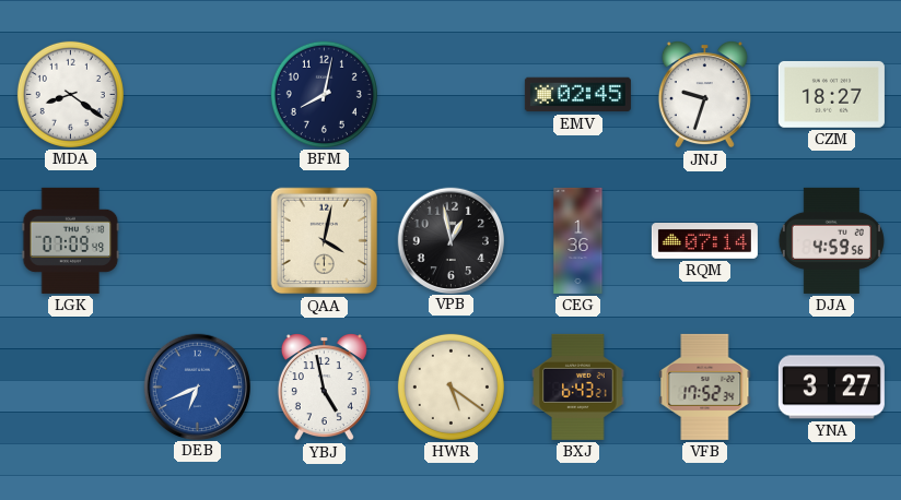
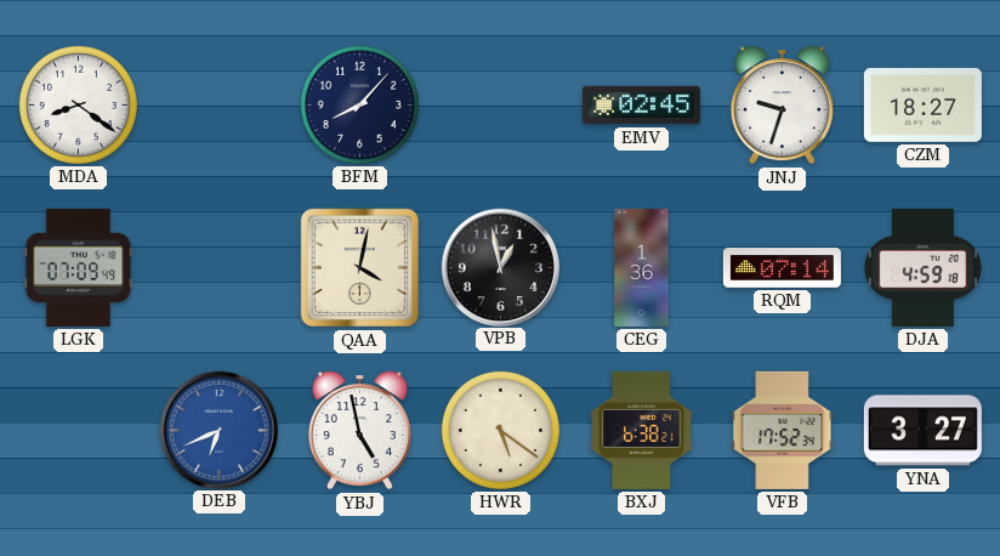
BFM: 8:02 -> 8:07
DJA: 4:59:56 -> 4:59:18
BXJ: 6:43 -> 6:38
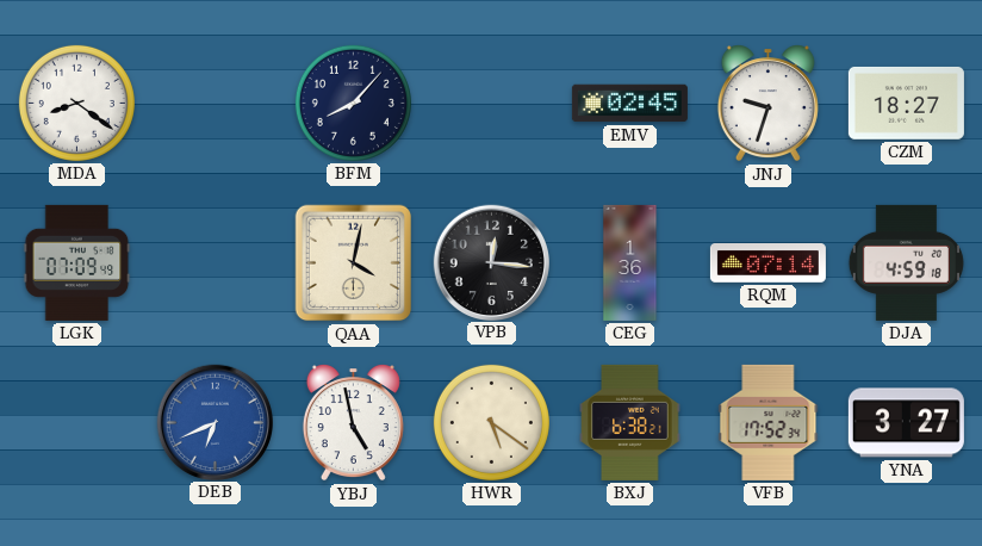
VPB: 12:58 -> 12:16
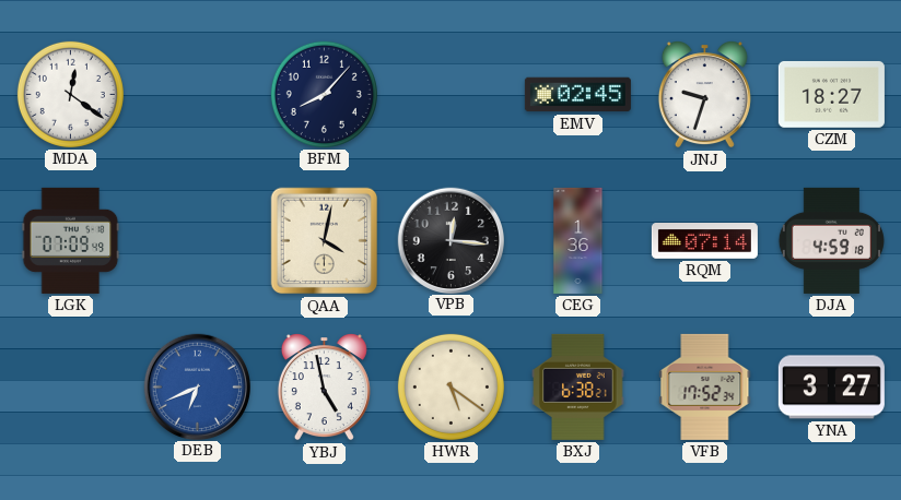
MDA: 8:21 -> 12:21
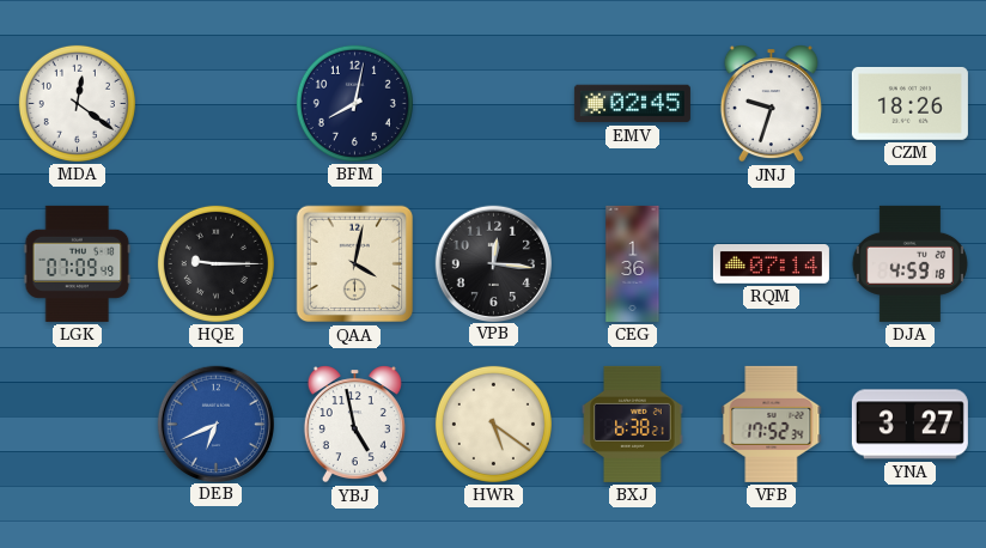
BFM: 8:07 -> 8:02
CZM: 18:27 -> 18:26
HQE: none -> 9:15
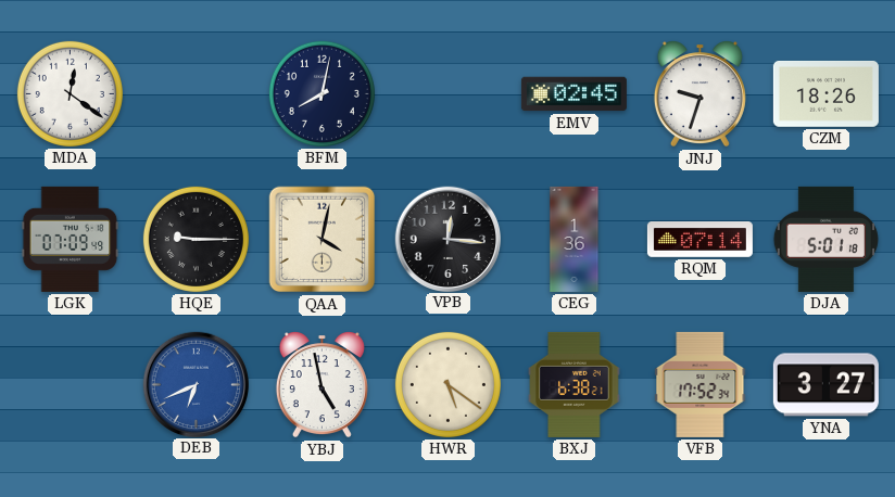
DJA: 4:59 -> 5:01
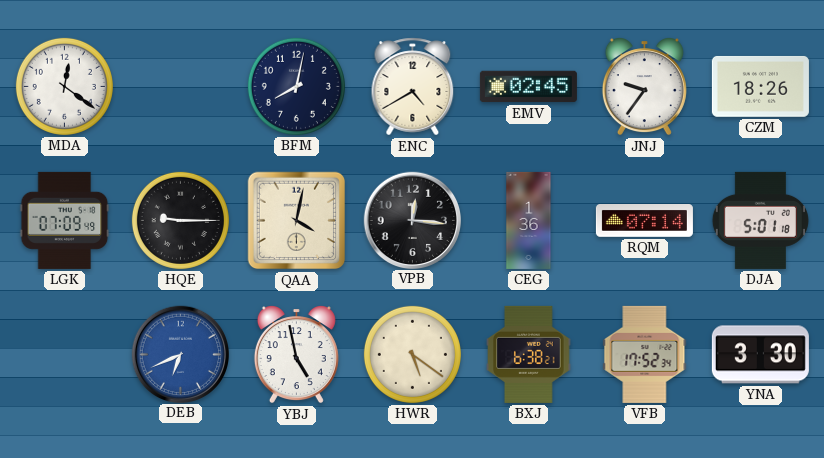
ENC: none -> 4:40
JNJ: 9:33 -> 9:36
YNA: 3:27 -> 3:30
